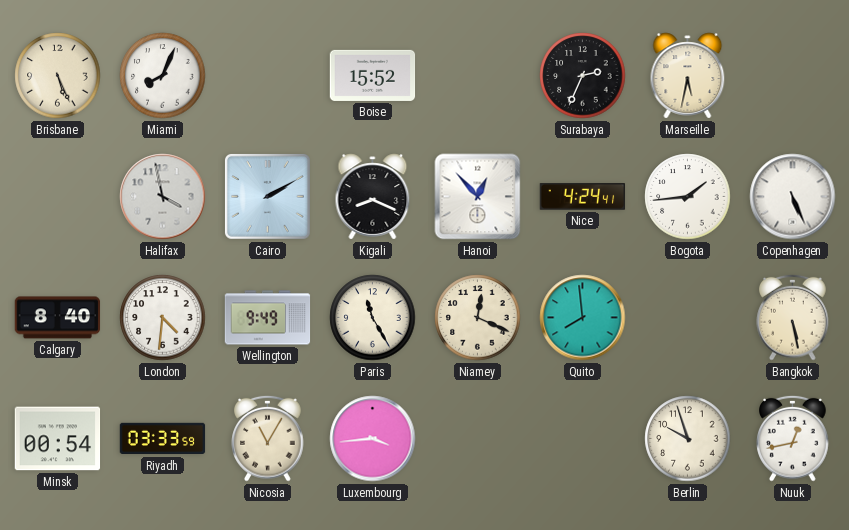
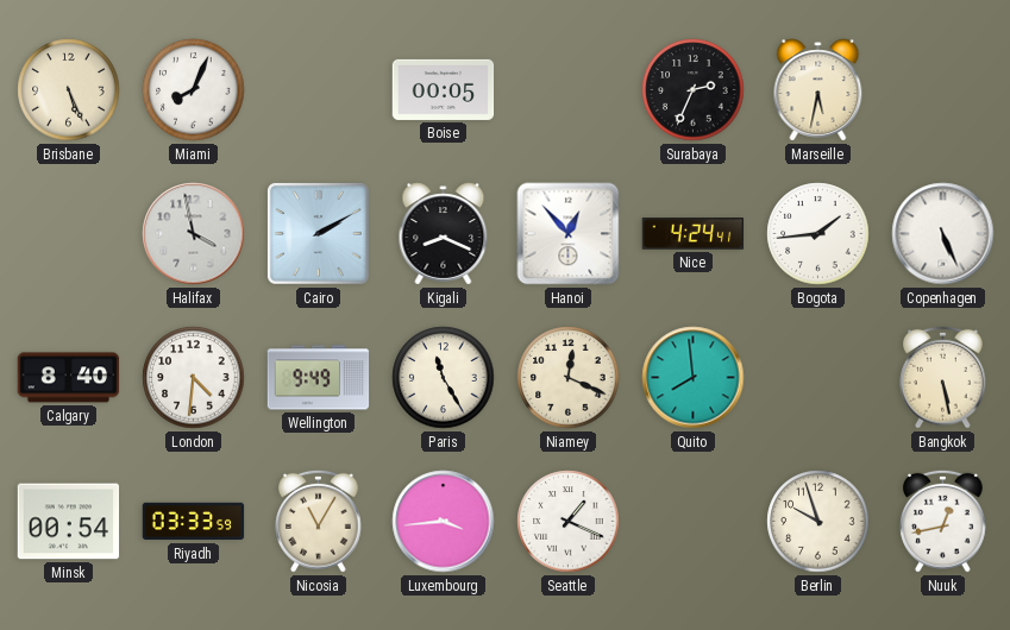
Boise: 15:52 -> 00:05
Seattle: none -> 1:19
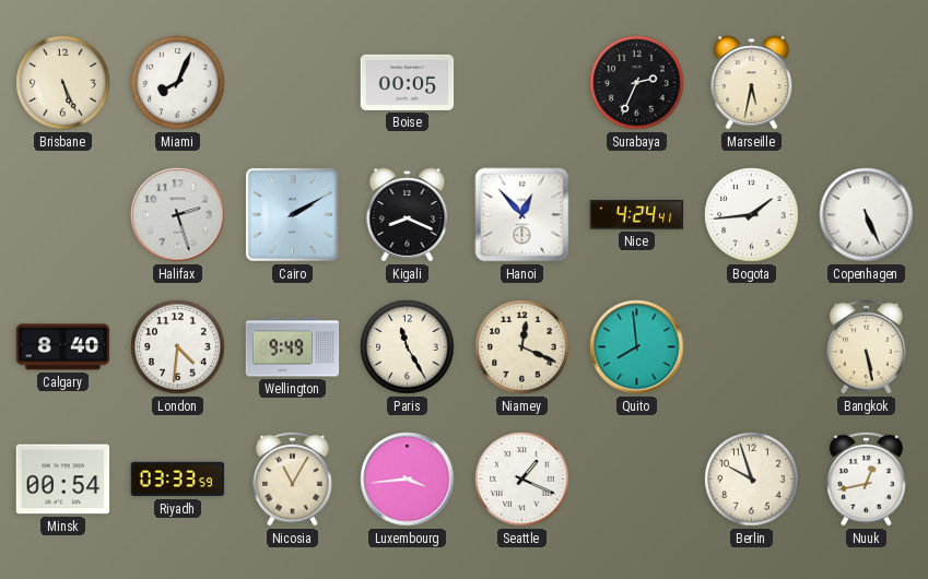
Halifax: 3:58 -> 2:27
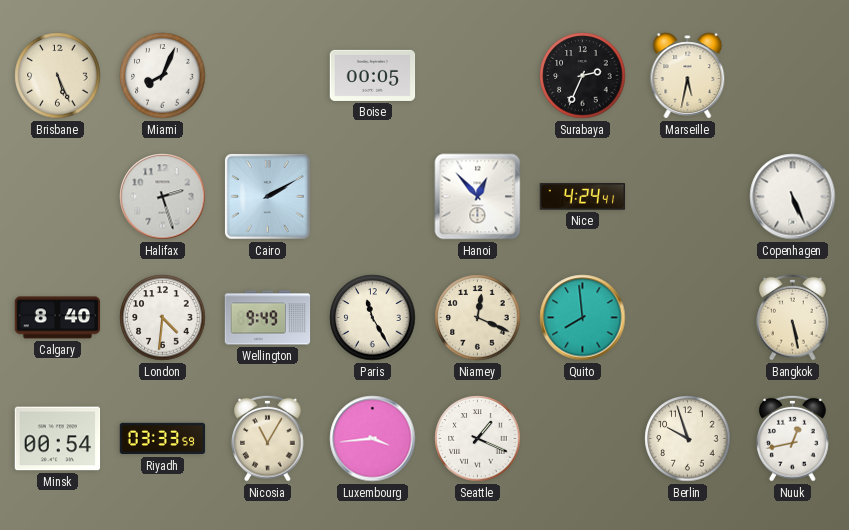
Kigali: 8:19 -> none
Bogota: 1:44 -> none
